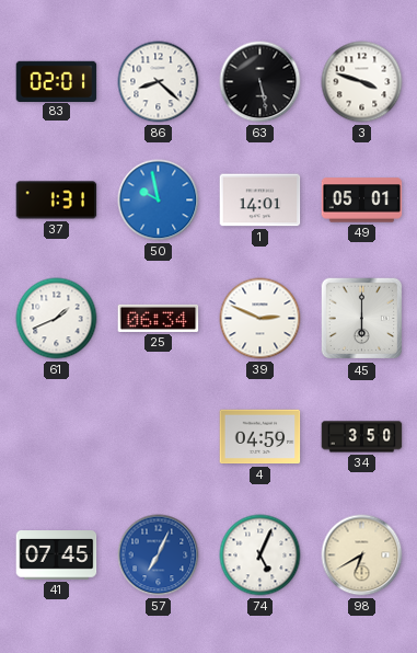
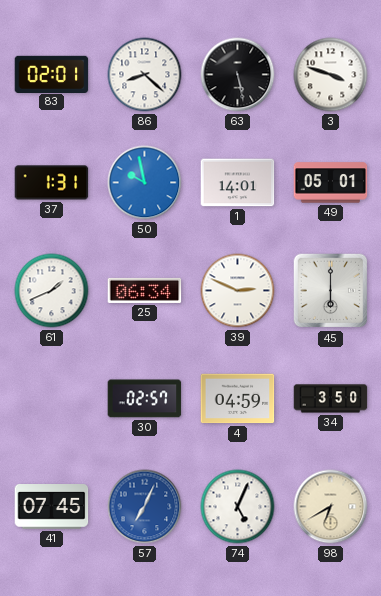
30: none -> 02:57
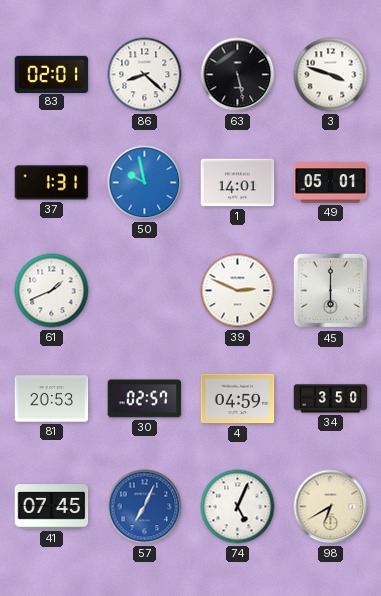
25: 06:34 -> none
81: none -> 20:53
